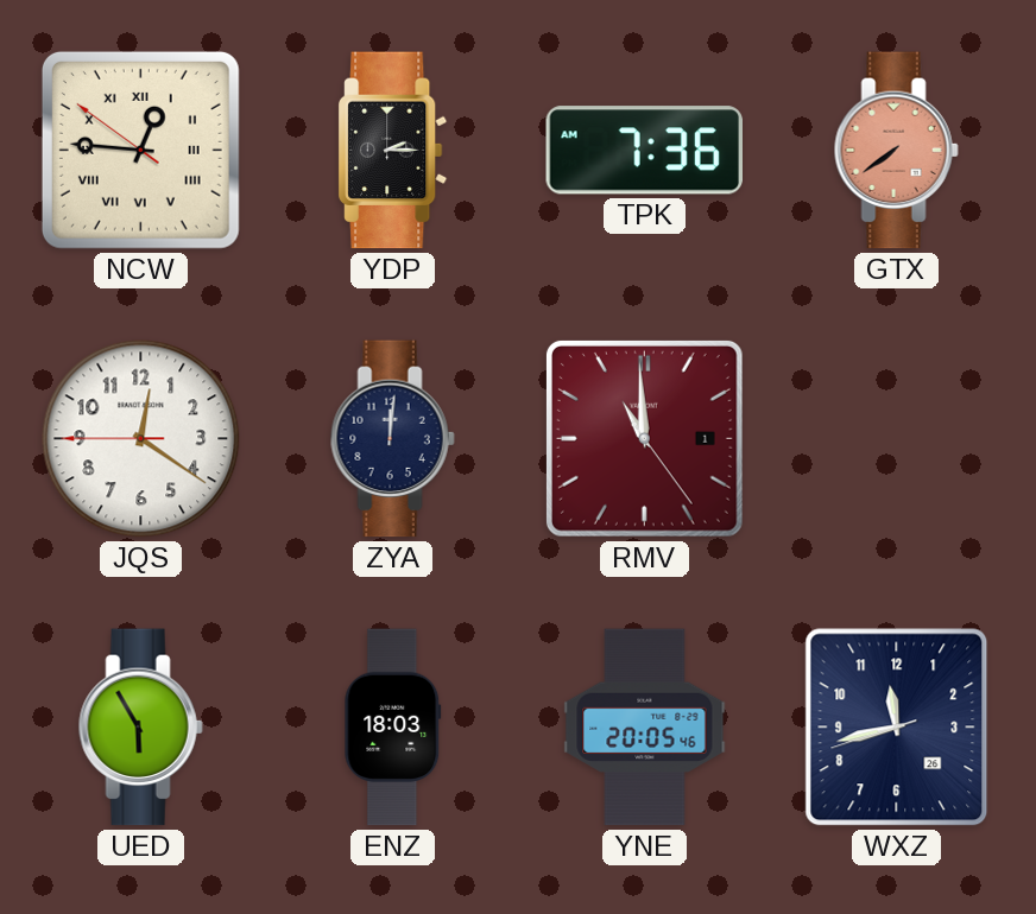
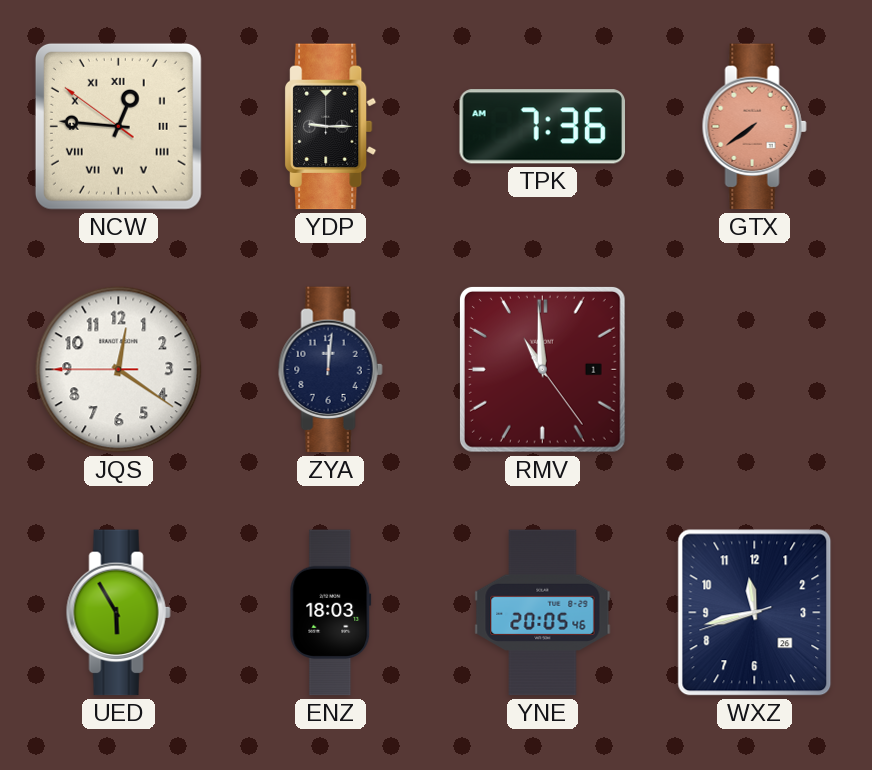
YDP: 2:15 -> 9:15
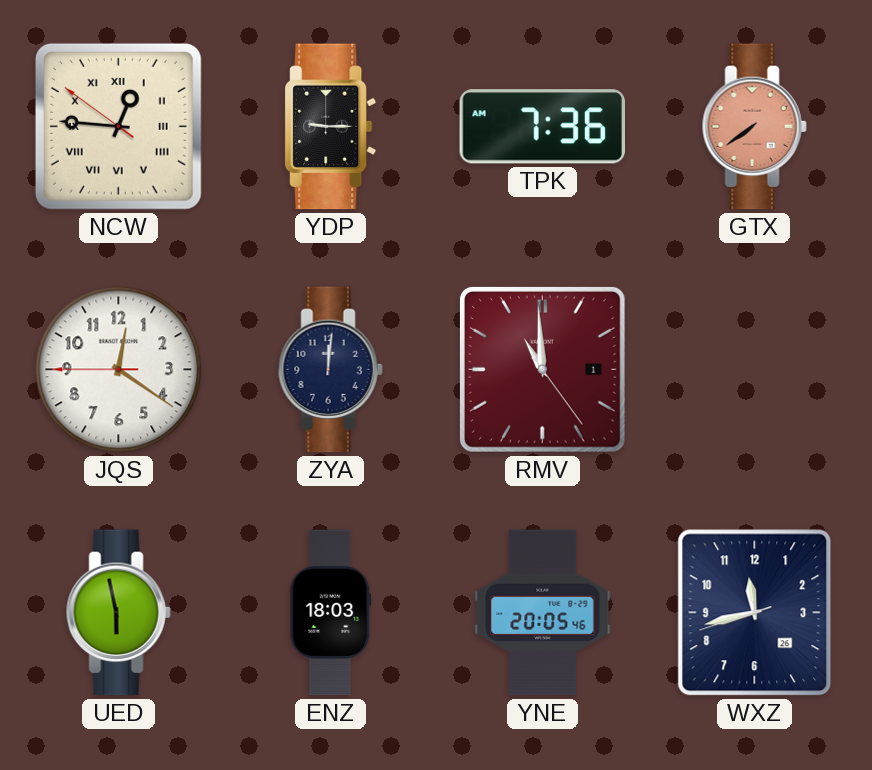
UED: 5:55 -> 5:58
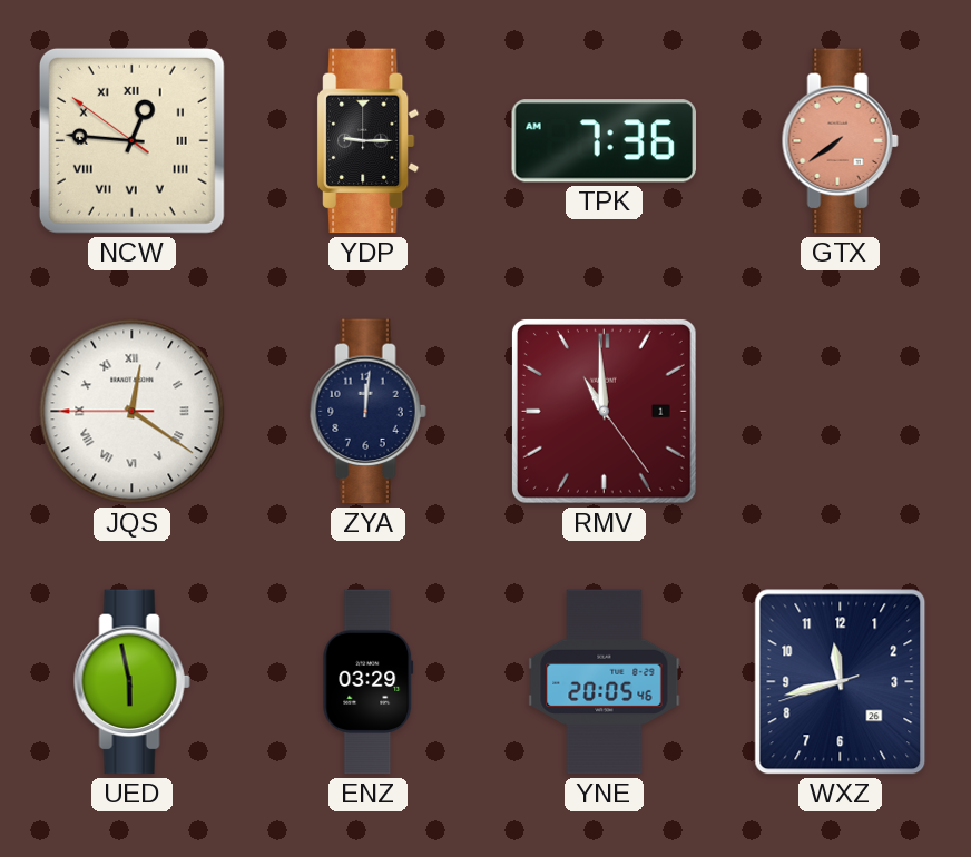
JQS numerals: Arabic -> Roman
ENZ: 18:03 -> 03:29
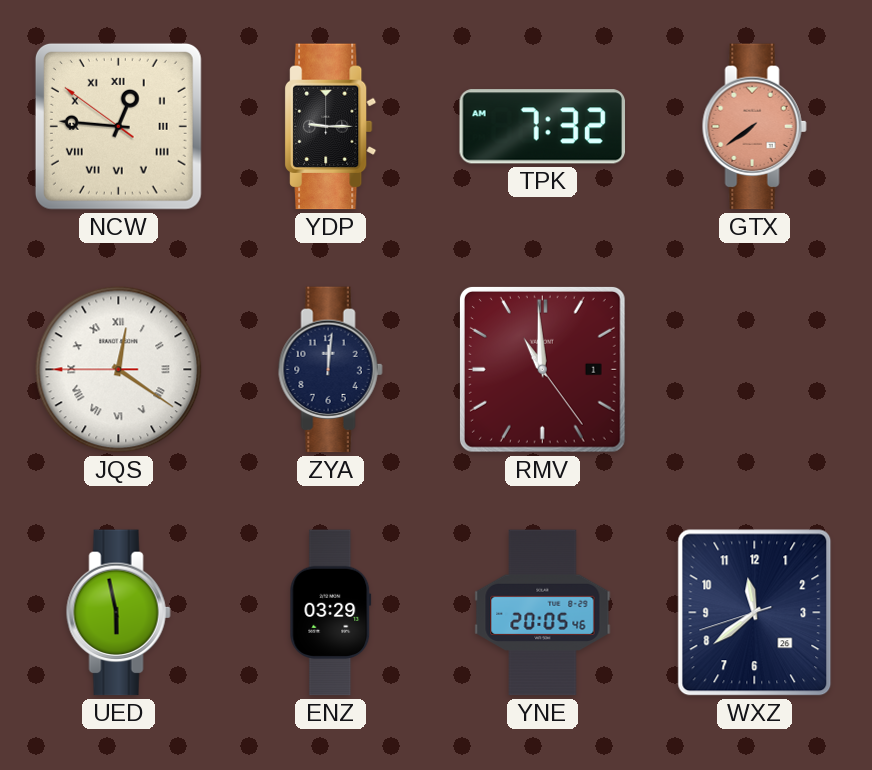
TPK: 7:36 -> 7:32
WXZ: 11:42 -> 11:38
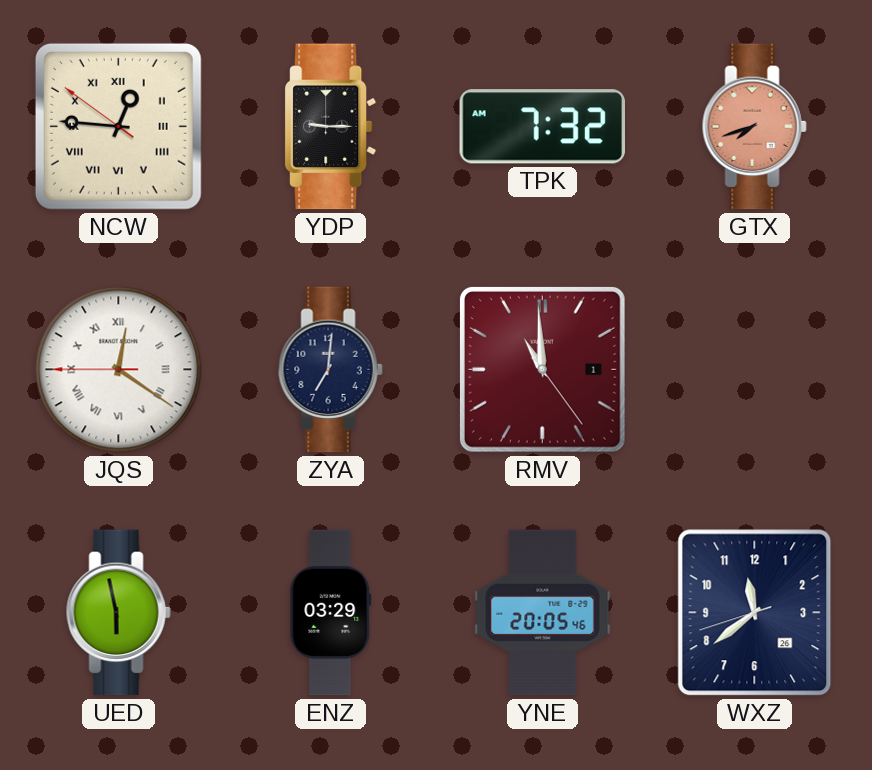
GTX: 7:39 -> 7:42
ZYA: 12:01 -> 7:01
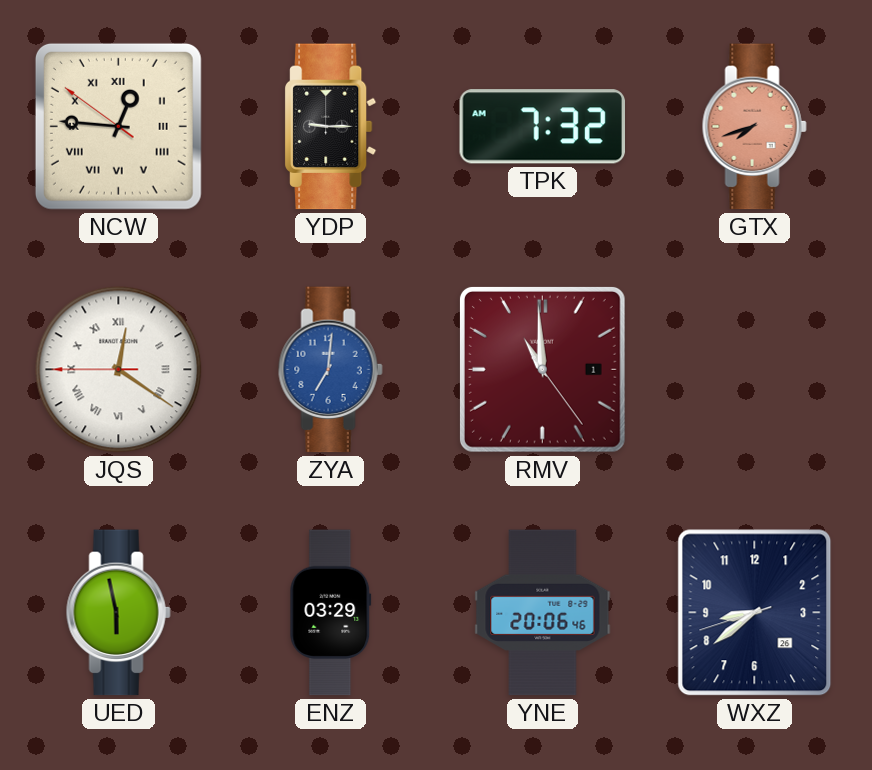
ZYA dial: navy -> blue
YNE: 20:05 -> 20:06
WXZ: 11:38 -> 8:38
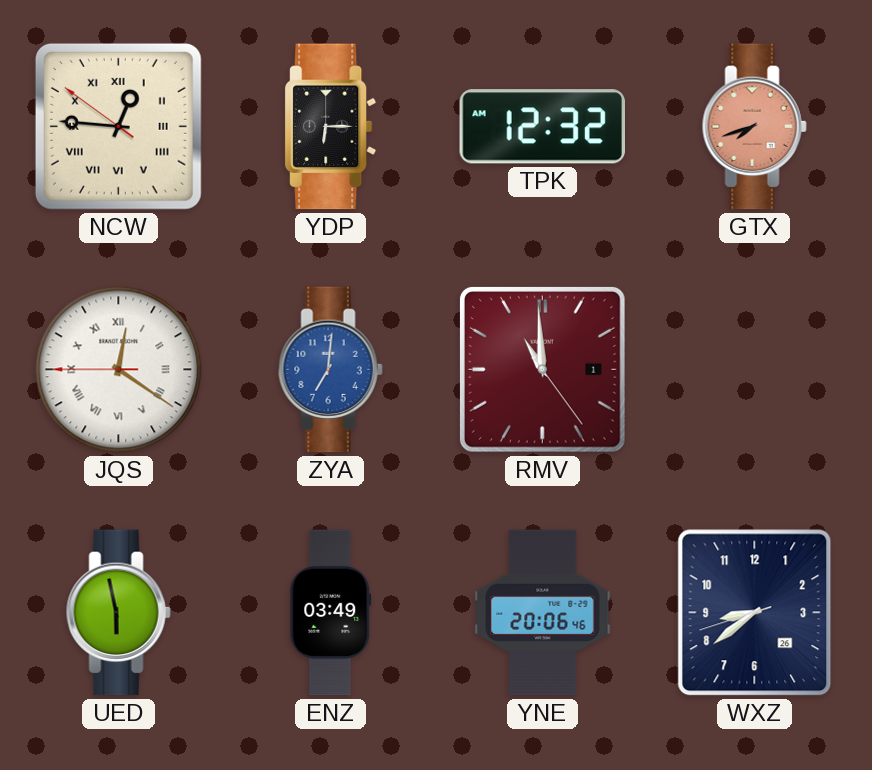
YDP: 9:15 -> 6:15
TPK: 7:32 -> 12:32
ENZ: 03:29 -> 03:49
